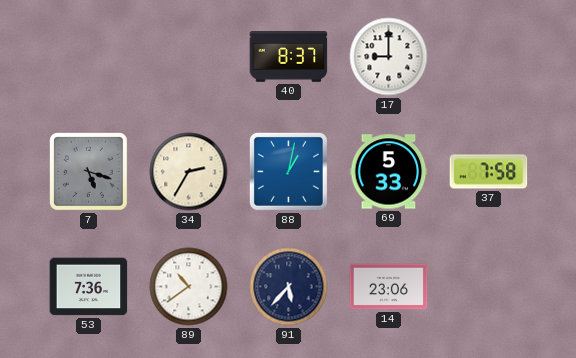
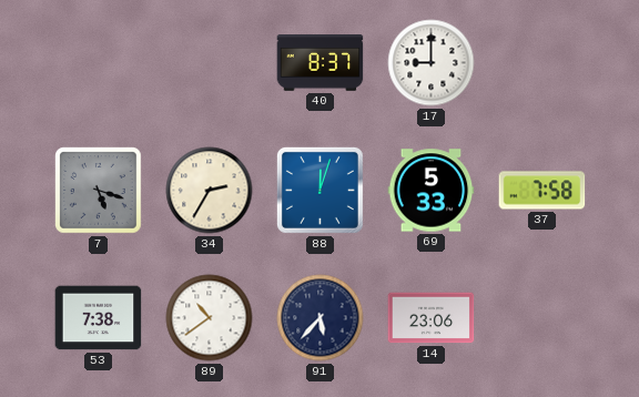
88: 1:02 -> 12:03
53: 7:36 -> 7:38
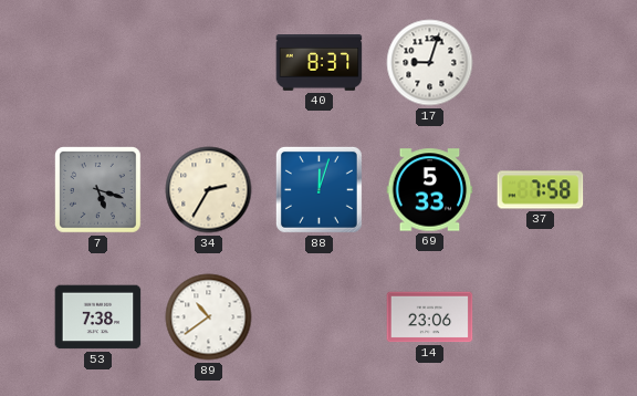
17: 9:00 -> 9:03
91: 5:37 -> none
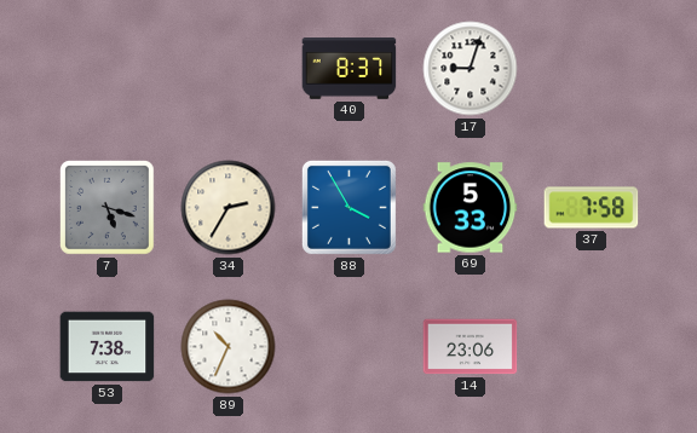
88: 12:03 -> 3:55
89: 10:39 -> 10:34
